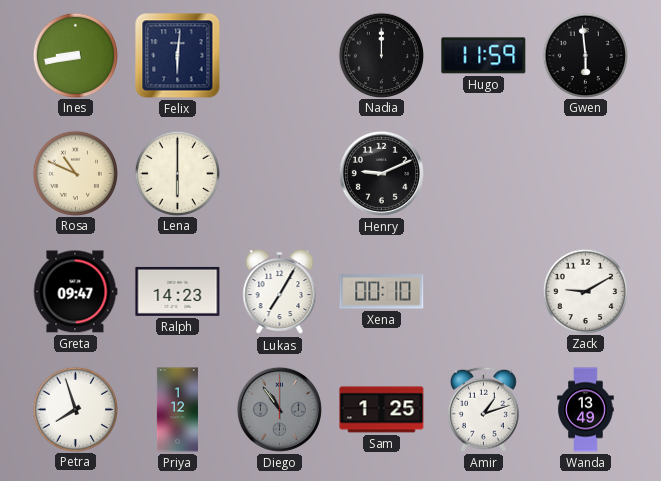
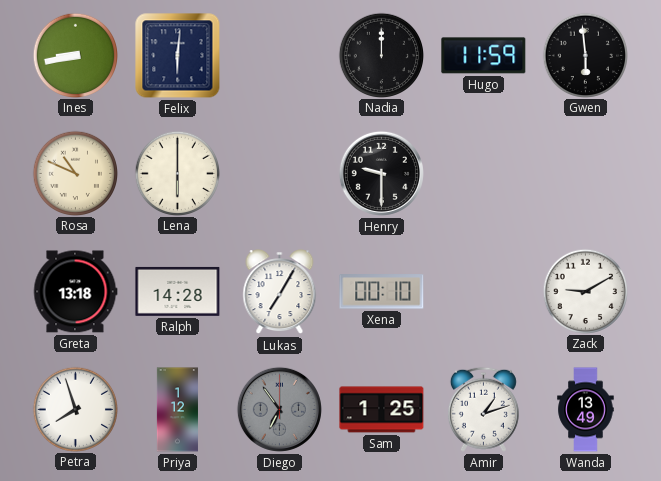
Henry: 9:11 -> 9:30
Greta: 09:47 -> 13:18
Ralph: 14:23 -> 14:28
Diego: 10:54 -> 6:54
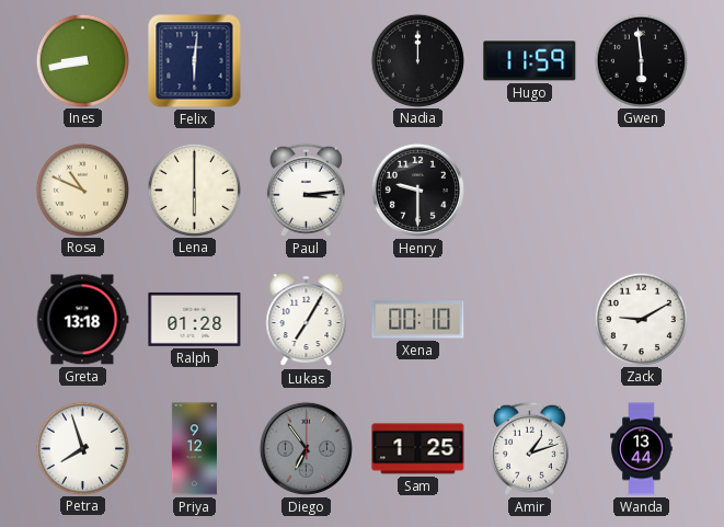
Paul: none -> 3:14
Ralph: 14:28 -> 01:28
Priya: 1:12 -> 9:12
Wanda: 13:49 -> 13:44
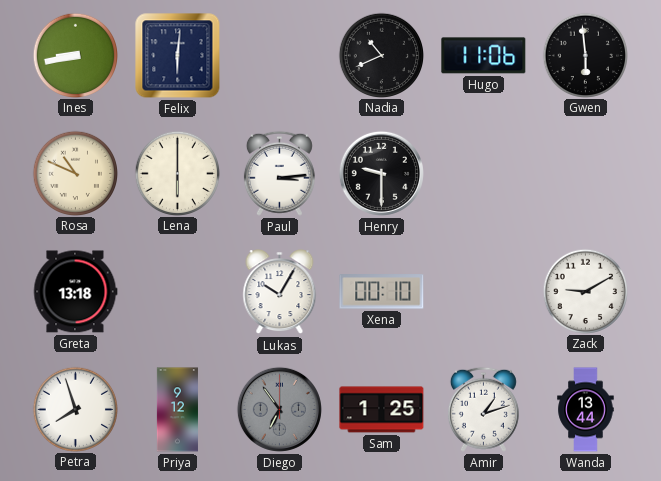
Nadia: 12:00 -> 10:41
Hugo: 11:59 -> 11:06
Ralph: 01:28 -> none
Lukas: 7:05 -> 10:05
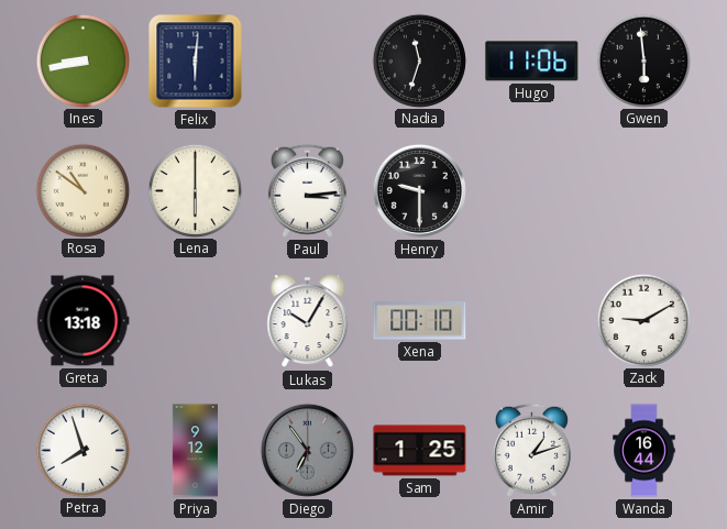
Nadia: 10:41 -> 11:33
Rosa: 10:49 -> 10:51
Wanda: 13:44 -> 16:44
